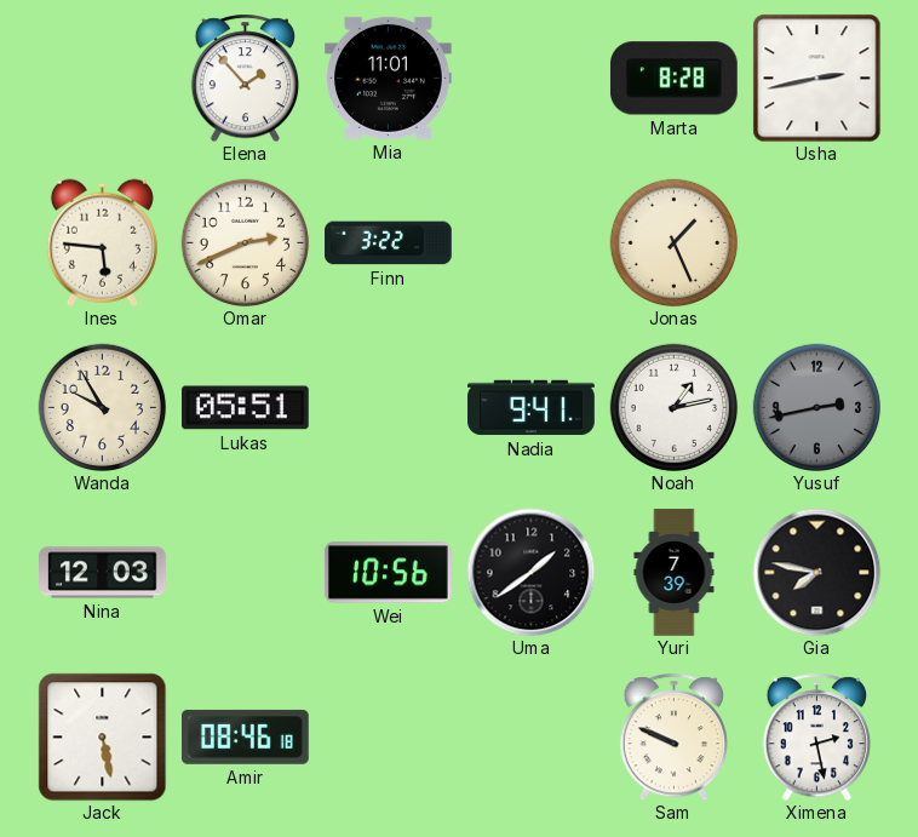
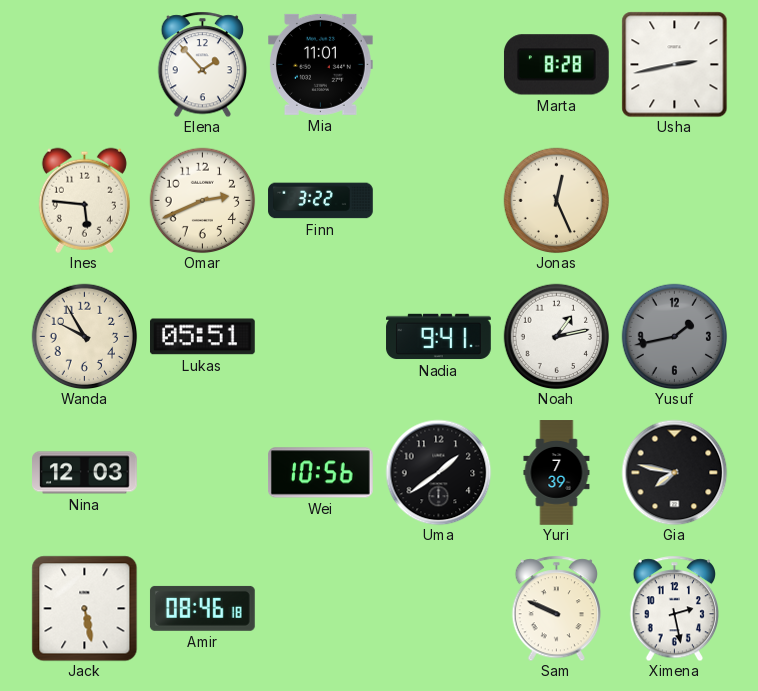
Jonas: 1:26 -> 12:26
Yusuf: 2:43 -> 1:43
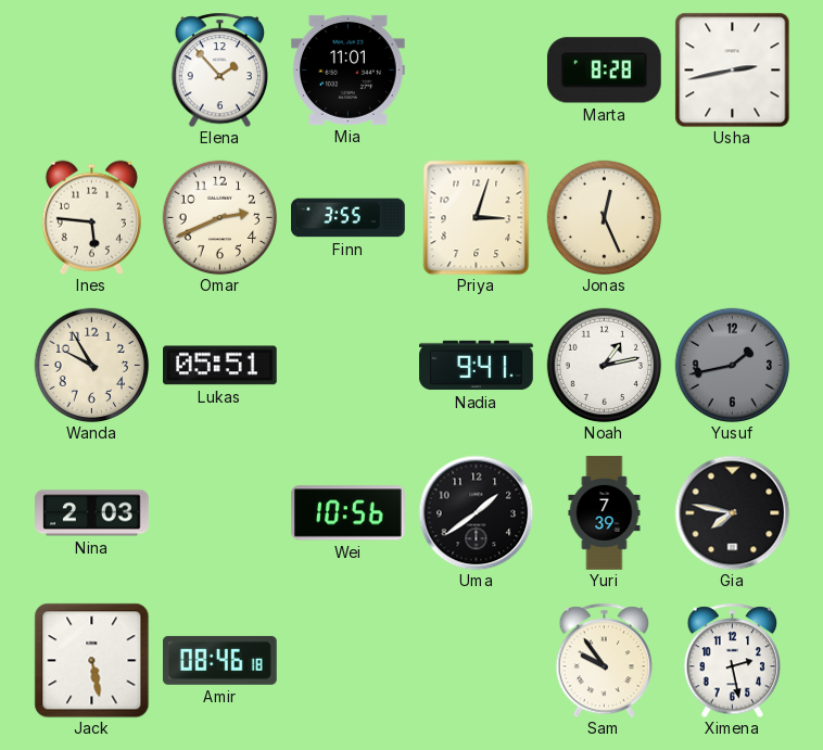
Finn: 3:22 -> 3:55
Priya: none -> 3:03
Nina: 12:03 -> 2:03
Sam: 9:49 -> 9:54
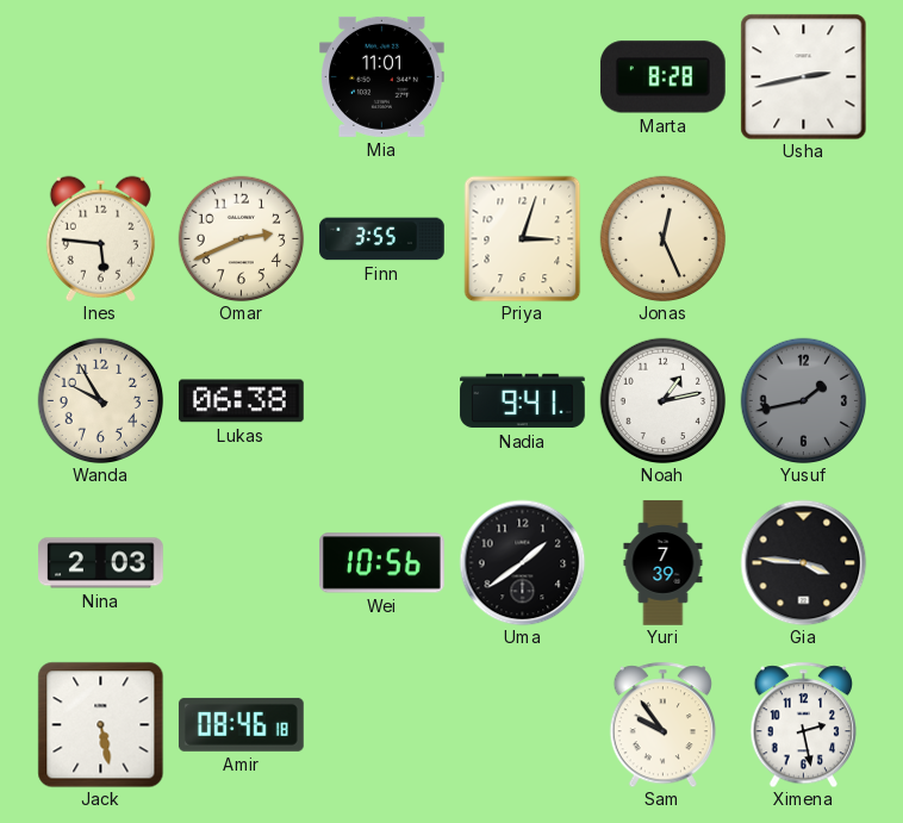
Elena: 1:53 -> none
Lukas: 05:51 -> 06:38
Gia: 7:47 -> 3:46
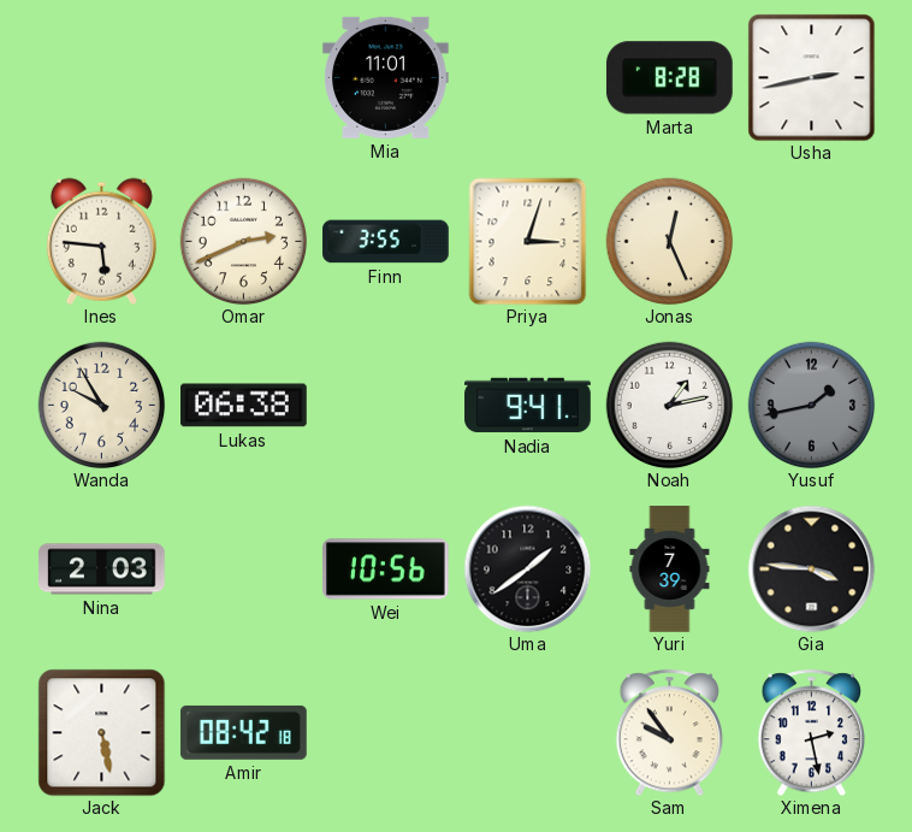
Amir: 08:46 -> 08:42
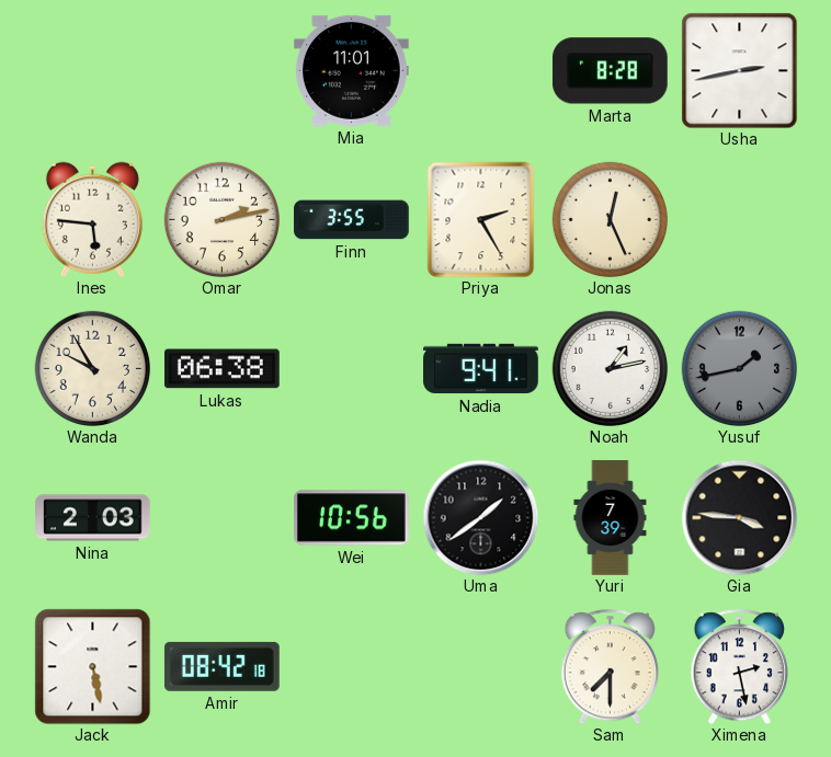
Omar: 2:41 -> 2:13
Priya: 3:03 -> 2:25
Sam: 9:54 -> 7:30
